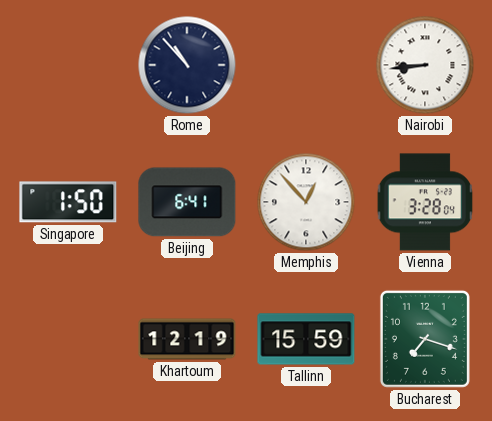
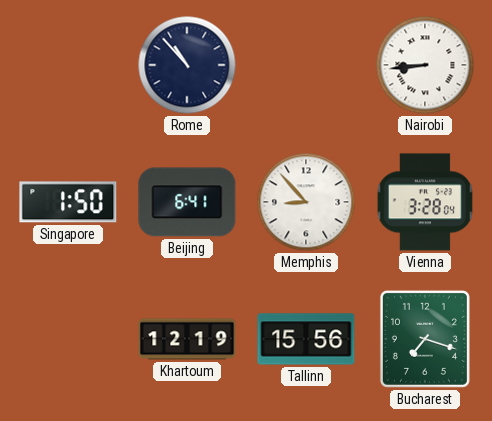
Memphis: 12:53 -> 8:53
Tallinn: 15:59 -> 15:56
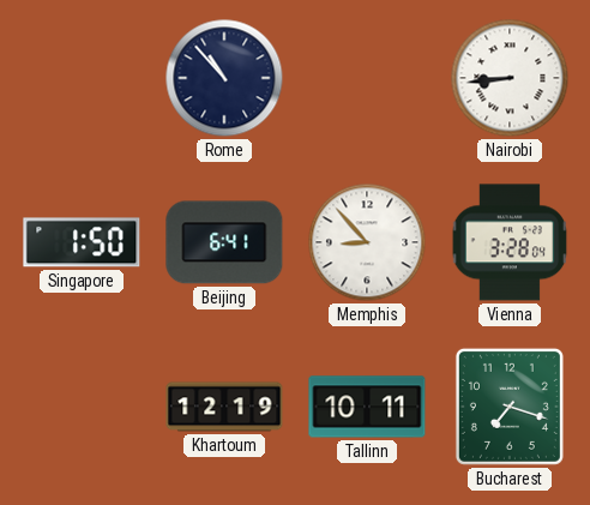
Tallinn: 15:56 -> 10:11
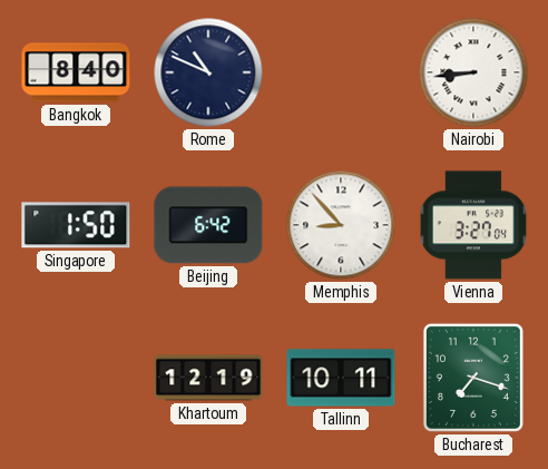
Bangkok: none -> 8:40
Rome: 10:53 -> 10:49
Beijing: 6:41 -> 6:42
Vienna: 3:28 -> 3:27
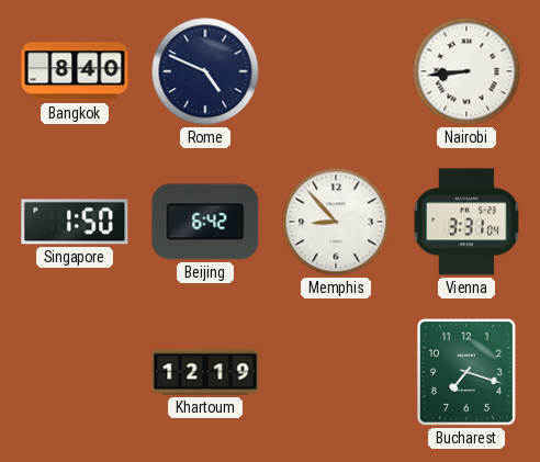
Rome: 10:49 -> 4:49
Vienna: 3:27 -> 3:31
Tallinn: 10:11 -> none
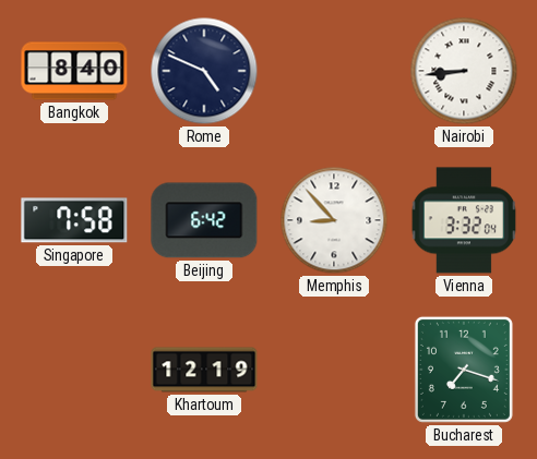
Singapore: 1:50 -> 7:58
Vienna: 3:31 -> 3:32
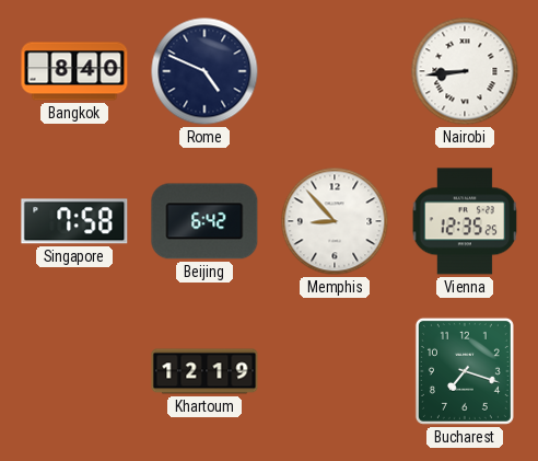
Vienna: 3:32 -> 12:35
